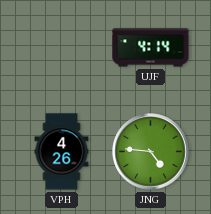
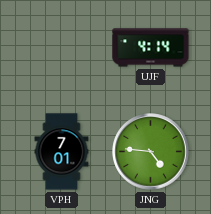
VPH: 4:26 -> 7:01
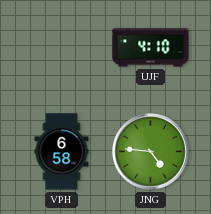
UJF: 4:14 -> 4:10
VPH: 7:01 -> 6:58
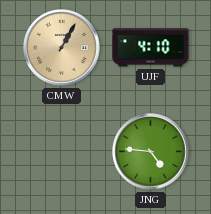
CMW: none -> 1:05
VPH: 6:58 -> none
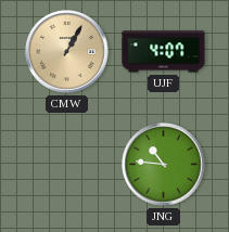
UJF: 4:10 -> 4:07
JNG: 4:46 -> 10:46
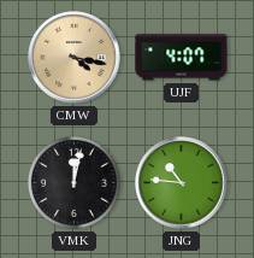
CMW: 1:05 -> 4:17
VMK: none -> 12:02
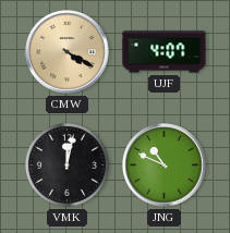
CMW: 4:17 -> 4:20
JNG: 10:46 -> 10:49
